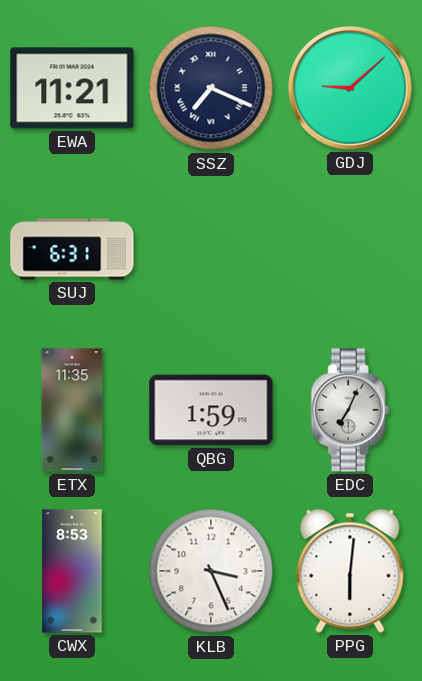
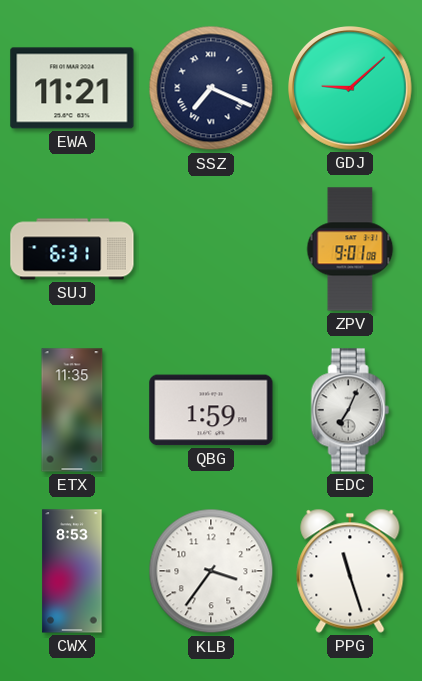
ZPV: none -> 9:01
KLB: 3:26 -> 3:36
PPG: 6:01 -> 11:27
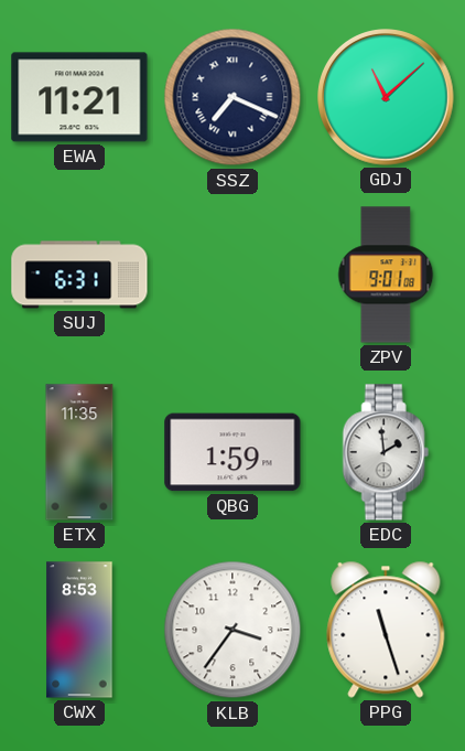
GDJ: 9:08 -> 11:08
EDC: 7:04 -> 1:59
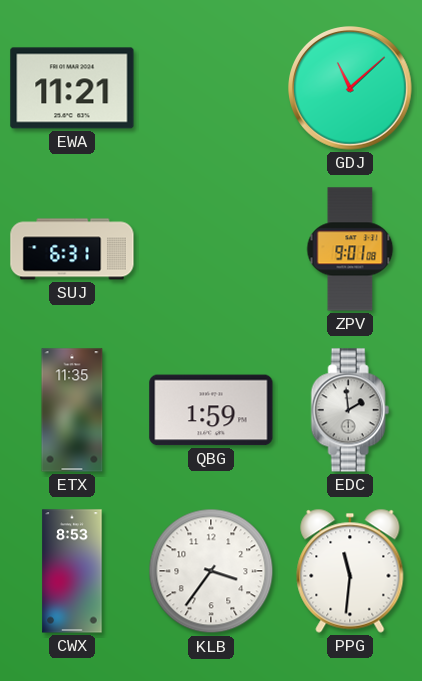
SSZ: 7:19 -> none
PPG: 11:27 -> 11:31
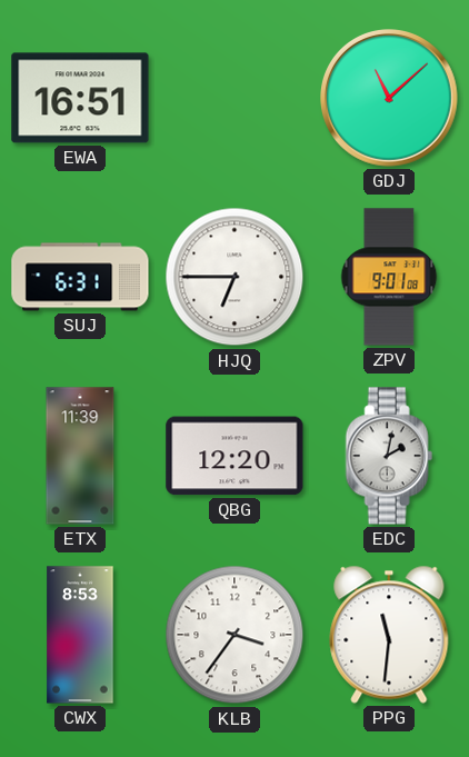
EWA: 11:21 -> 16:51
HJQ: none -> 6:45
ETX: 11:35 -> 11:39
QBG: 1:59 -> 12:20
EDC: 1:59 -> 2:02
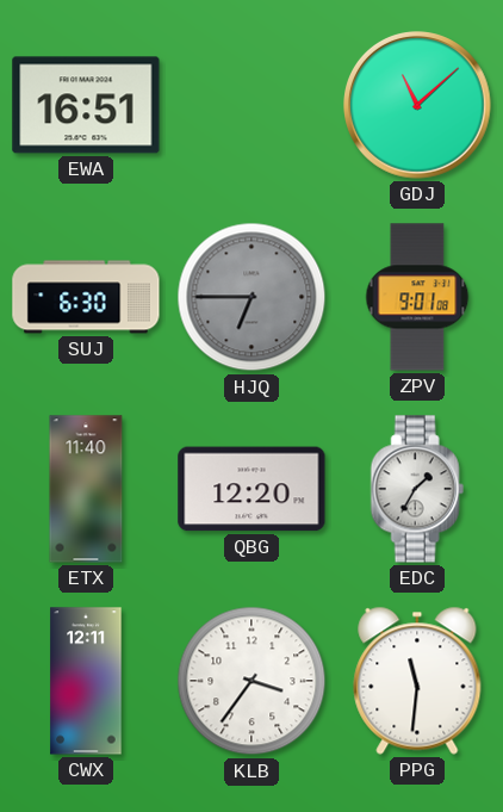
SUJ: 6:31 -> 6:30
HJQ dial: white -> grey
ETX: 11:39 -> 11:40
EDC: 2:02 -> 1:35
CWX: 8:53 -> 12:11
